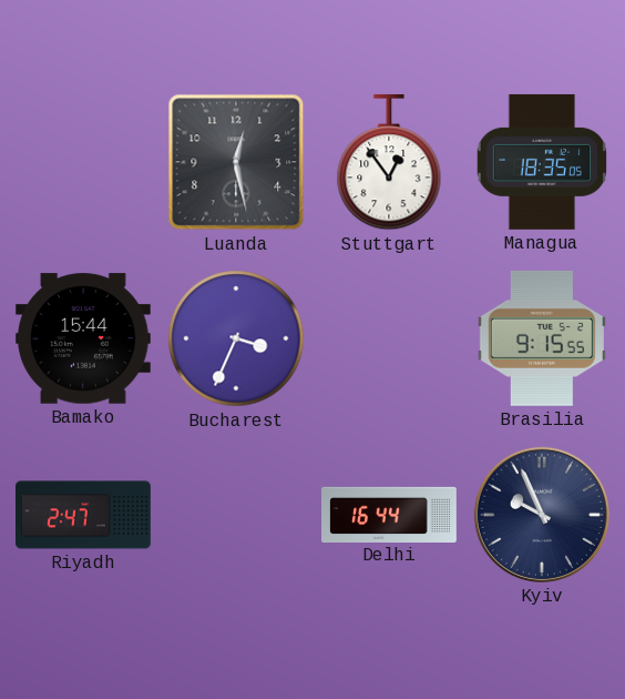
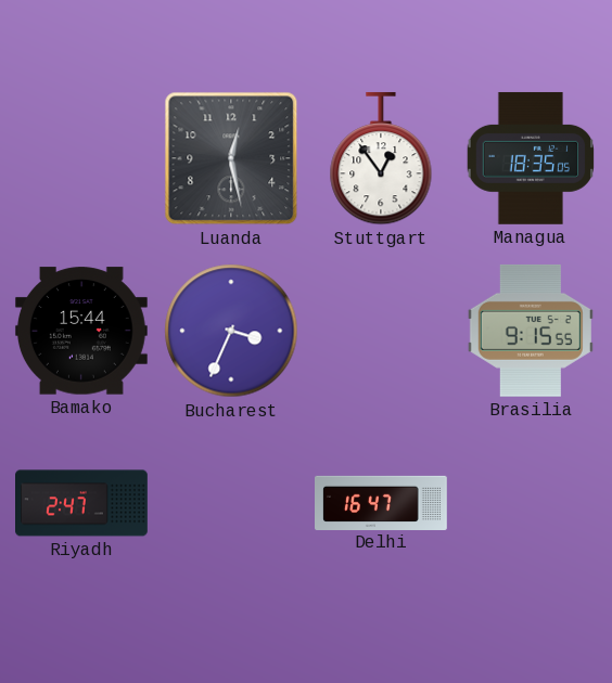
Delhi: 16:44 -> 16:47
Kyiv: 9:56 -> none
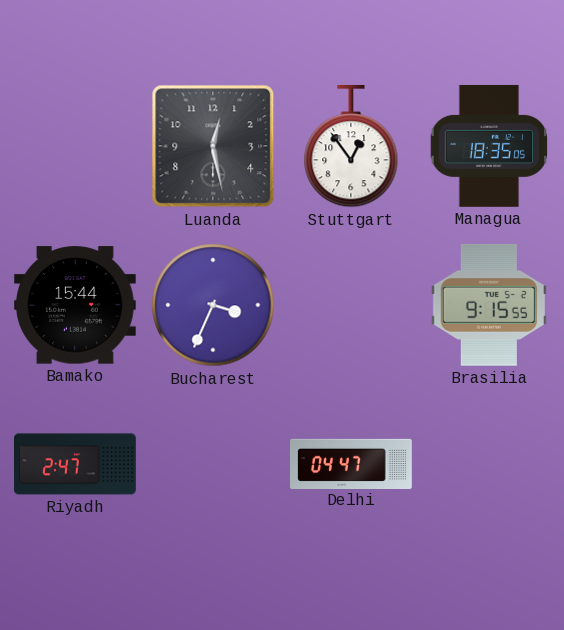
Delhi: 16:47 -> 04:47
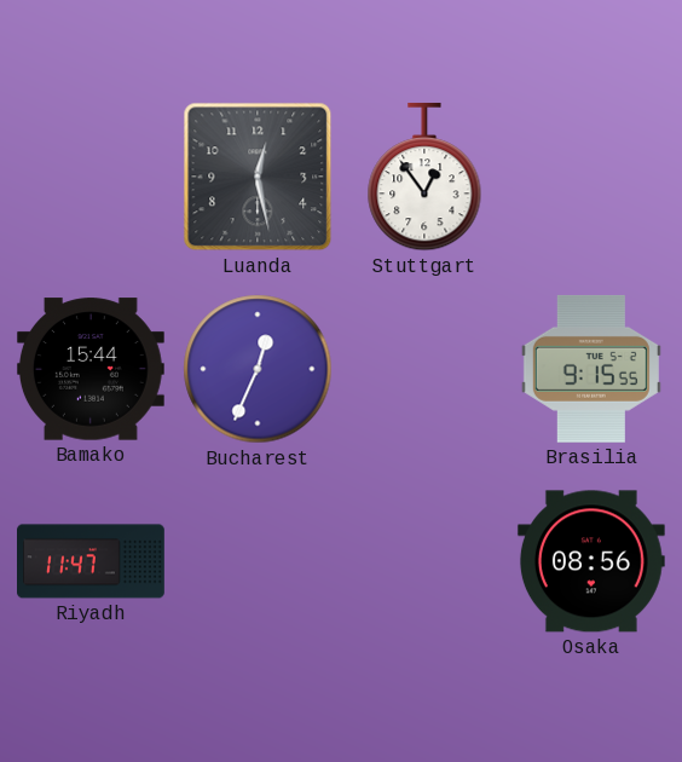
Managua: 18:35 -> none
Bucharest: 3:34 -> 12:34
Riyadh: 2:47 -> 11:47
Delhi: 04:47 -> none
Osaka: none -> 08:56
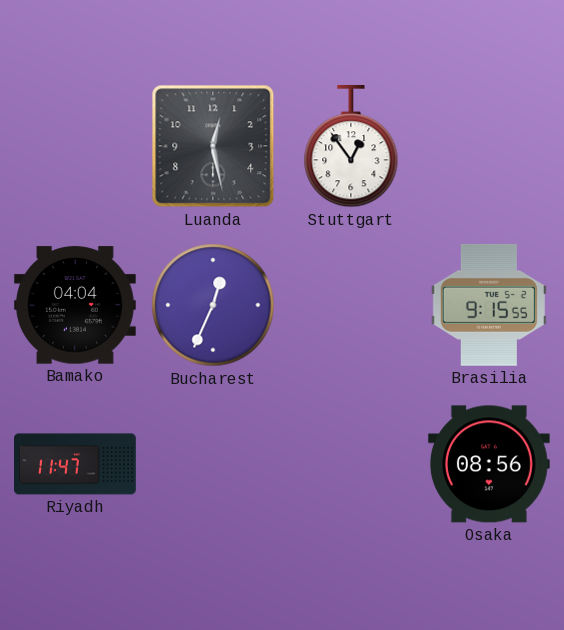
Bamako: 15:44 -> 04:04
